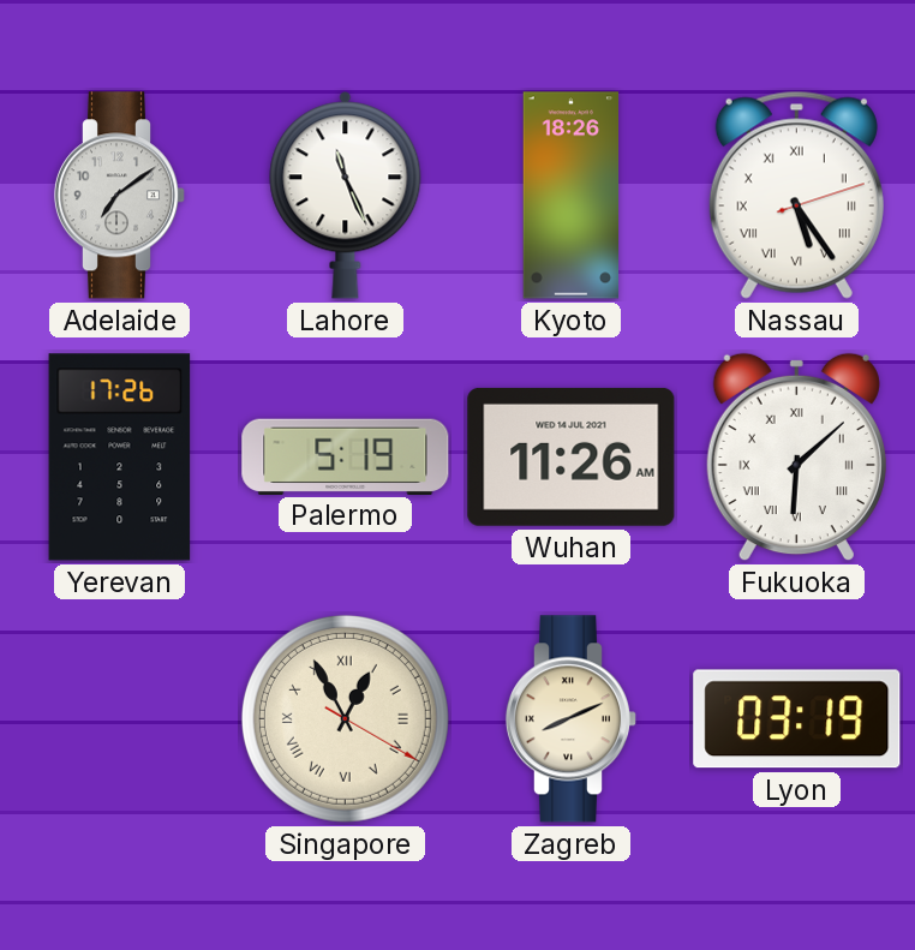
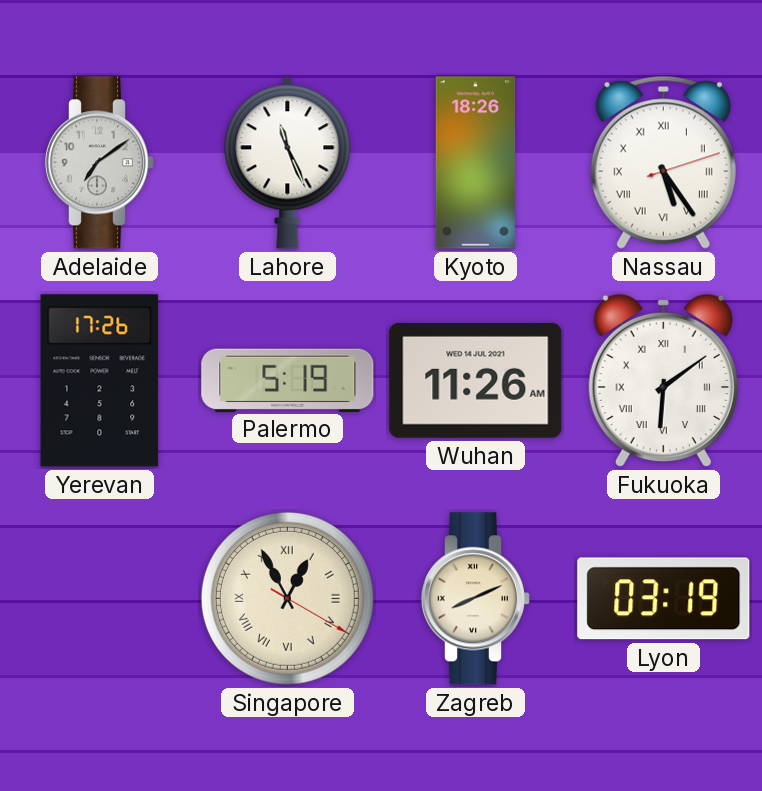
Fukuoka: 6:08 -> 6:09
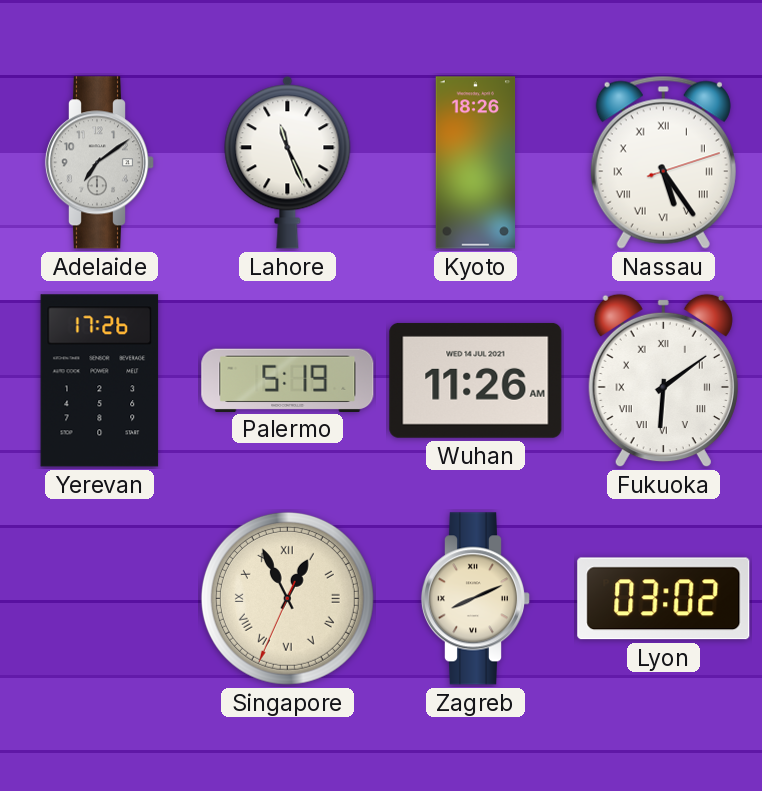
Singapore: 12:55:20 -> 12:55:34
Lyon: 03:19 -> 03:02
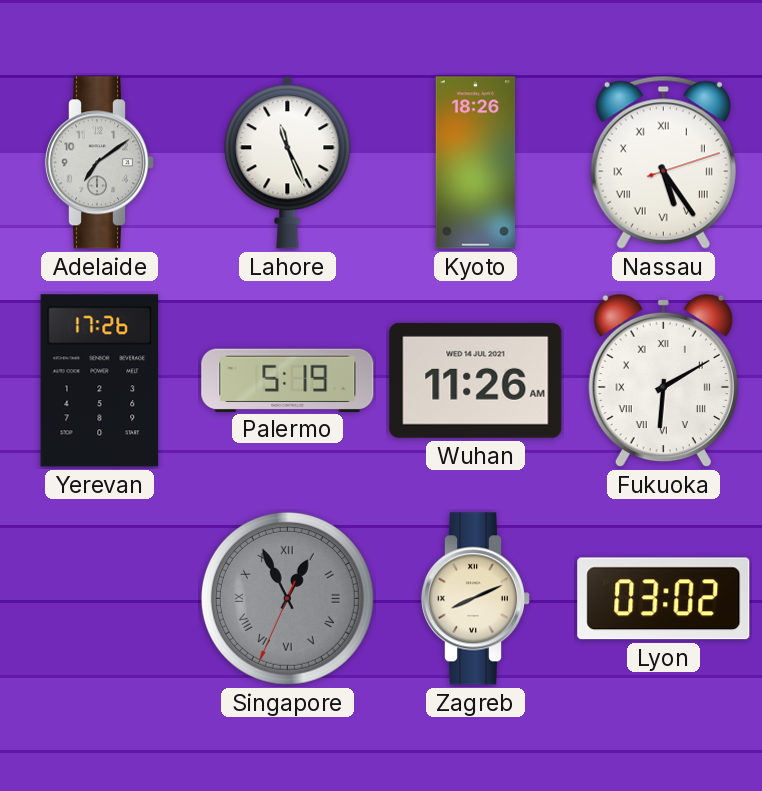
Fukuoka: 6:09 -> 6:10
Singapore dial: cream -> grey
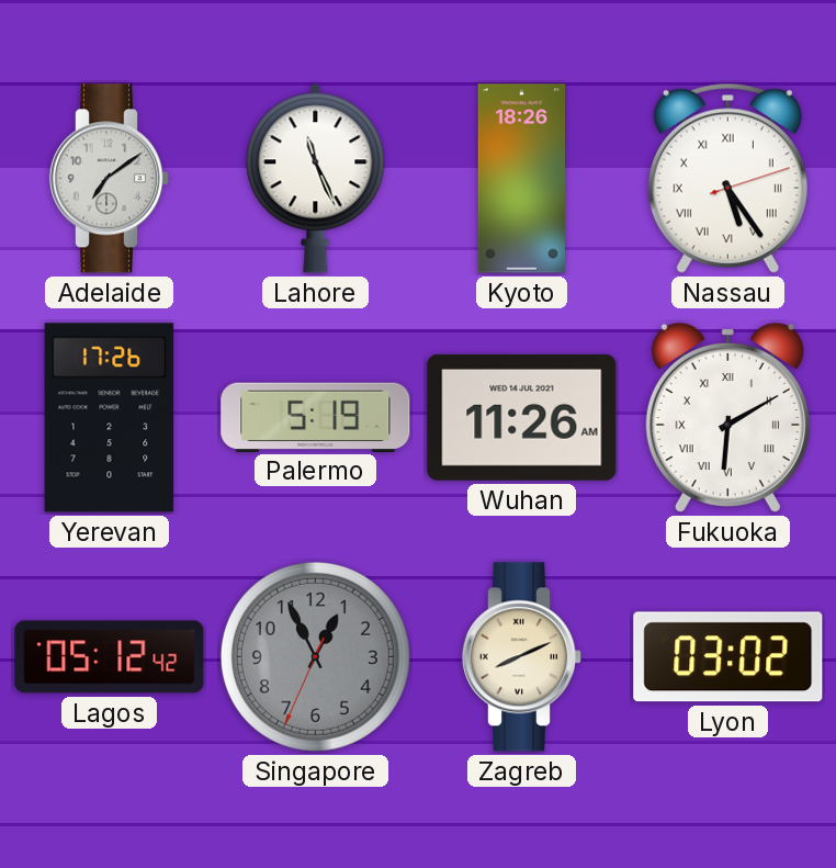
Lagos: none -> 05:12
Singapore numerals: Roman -> Arabic
